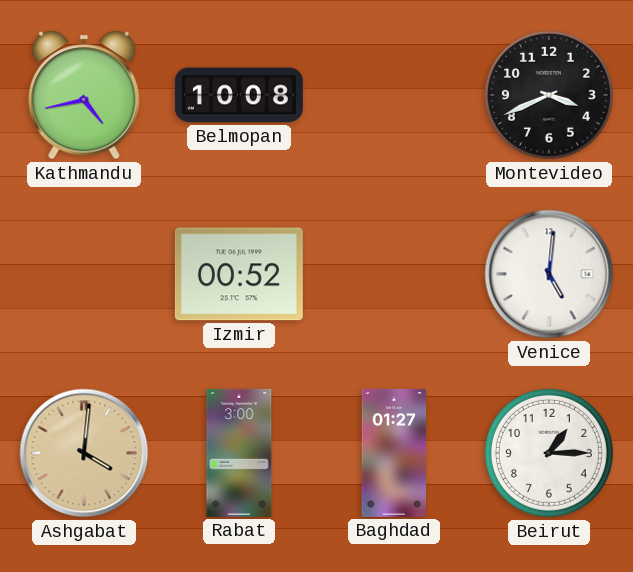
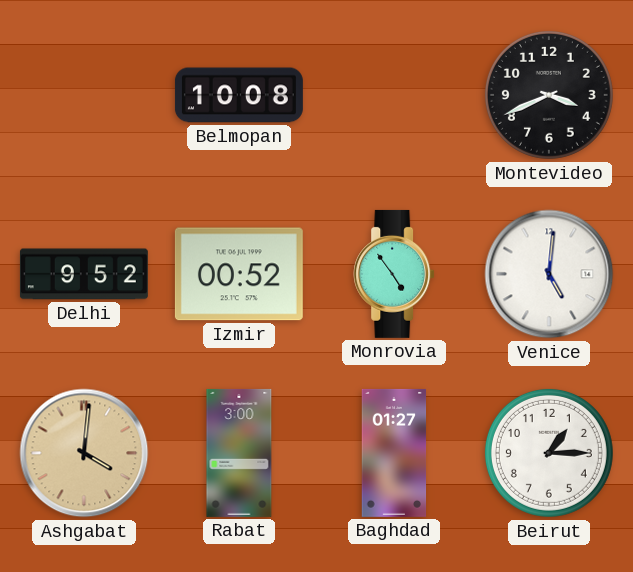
Kathmandu: 4:43 -> none
Delhi: none -> 9:52
Monrovia: none -> 4:54
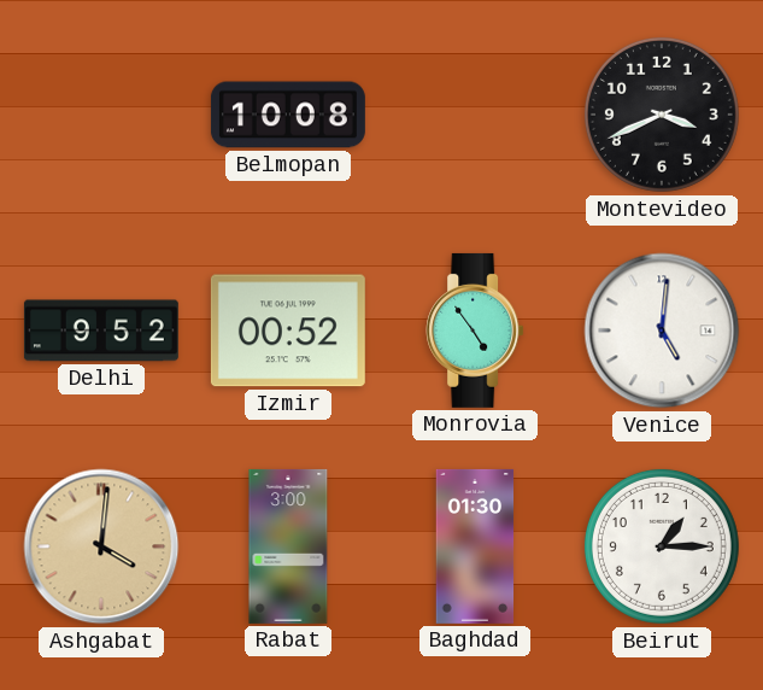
Baghdad: 01:27 -> 01:30
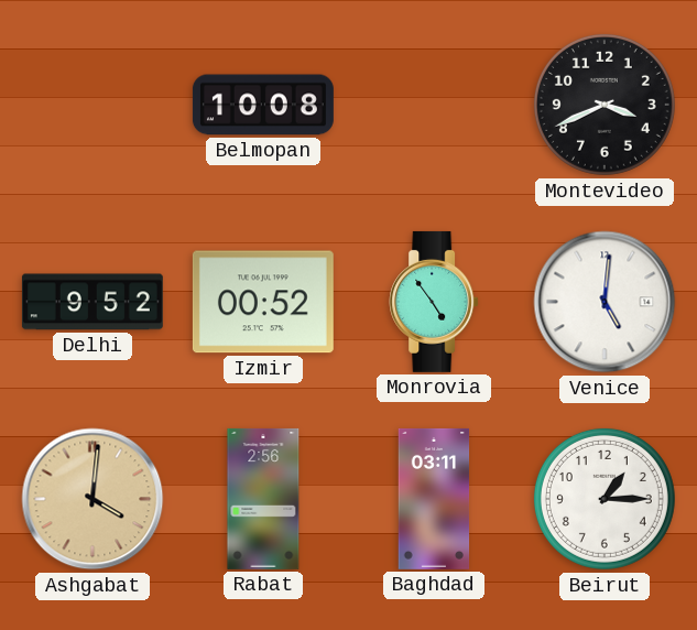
Rabat: 3:00 -> 2:56
Baghdad: 01:30 -> 03:11
